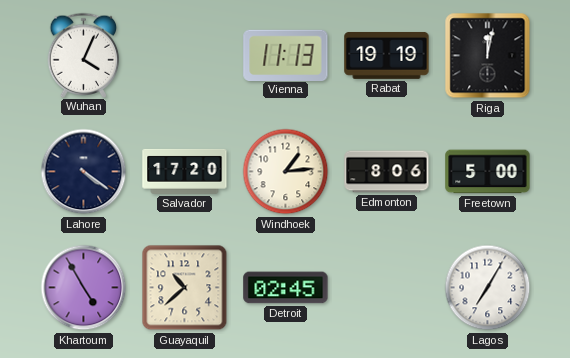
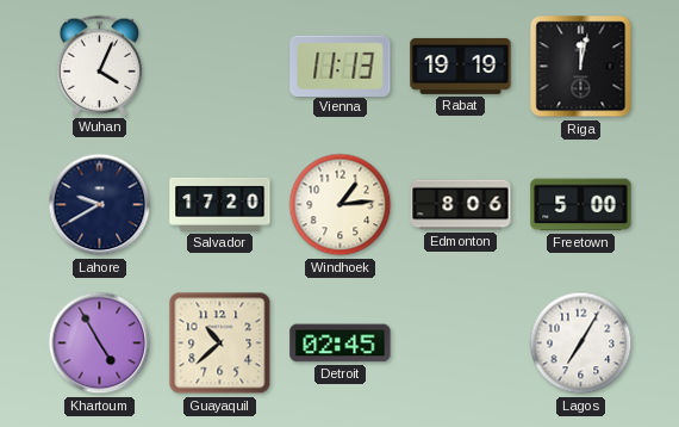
Lahore: 4:21 -> 9:40
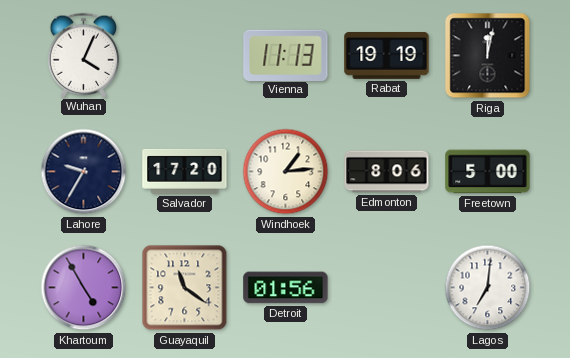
Lahore: 9:40 -> 9:35
Guayaquil: 10:38 -> 11:21
Detroit: 02:45 -> 01:56
Lagos: 7:05 -> 7:01
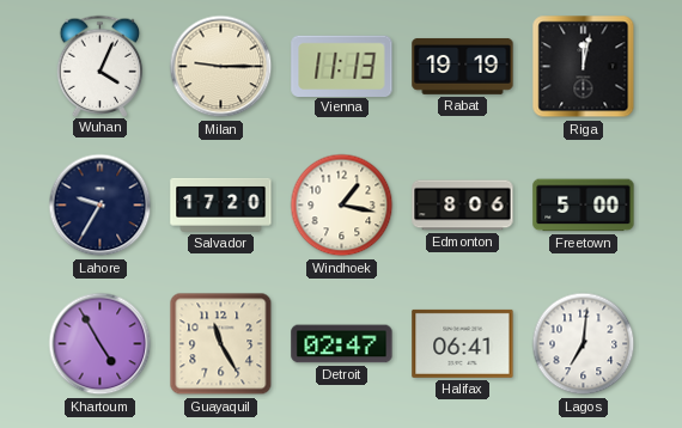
Milan: none -> 9:15
Windhoek: 1:14 -> 1:17
Guayaquil: 11:21 -> 11:25
Detroit: 01:56 -> 02:47
Halifax: none -> 06:41
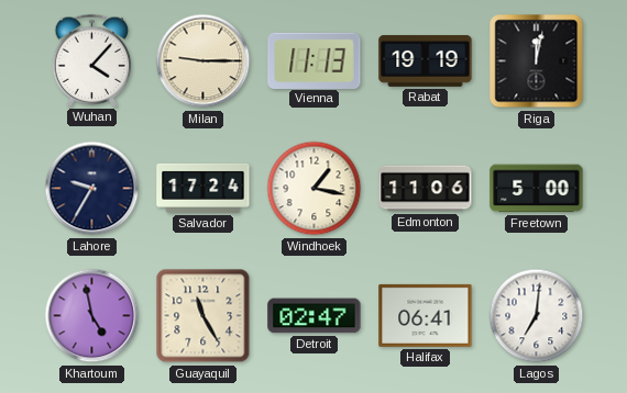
Wuhan: 4:04 -> 4:07
Salvador: 17:20 -> 17:24
Edmonton: 8:06 -> 11:06
Khartoum: 4:55 -> 4:58
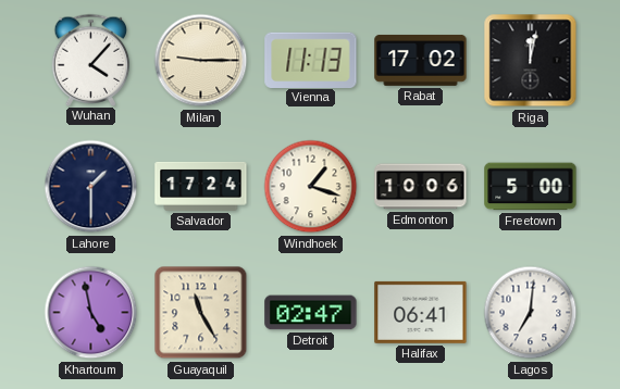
Rabat: 19:19 -> 17:02
Lahore: 9:35 -> 1:30
Windhoek: 1:17 -> 1:18
Edmonton: 11:06 -> 10:06
